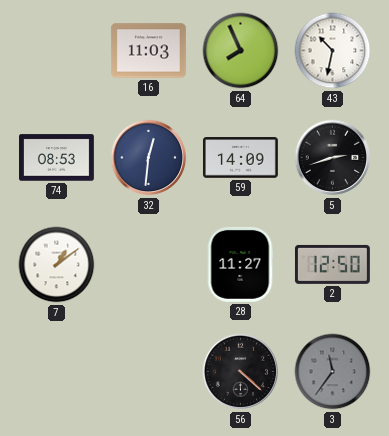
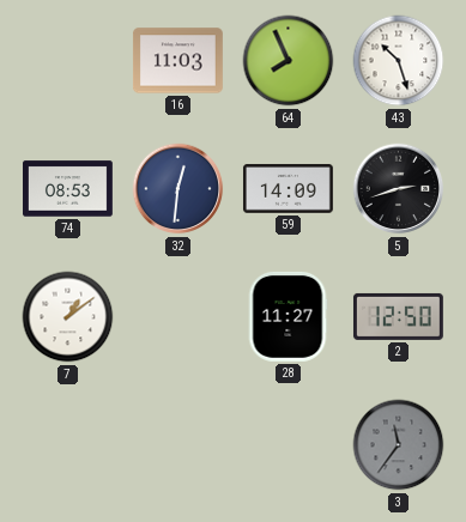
43: 10:32 -> 10:27
56: 4:22 -> none
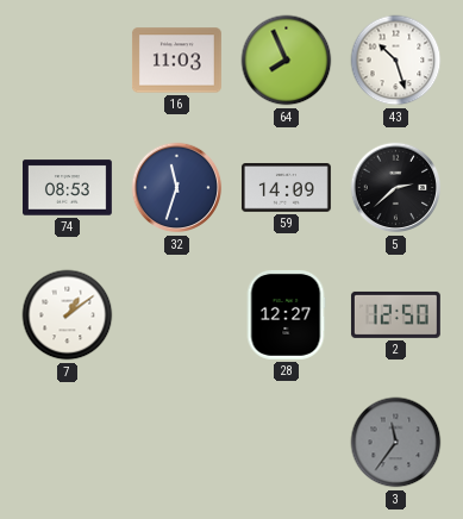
32: 12:31 -> 11:33
5: 2:42 -> 2:38
28: 11:27 -> 12:27
